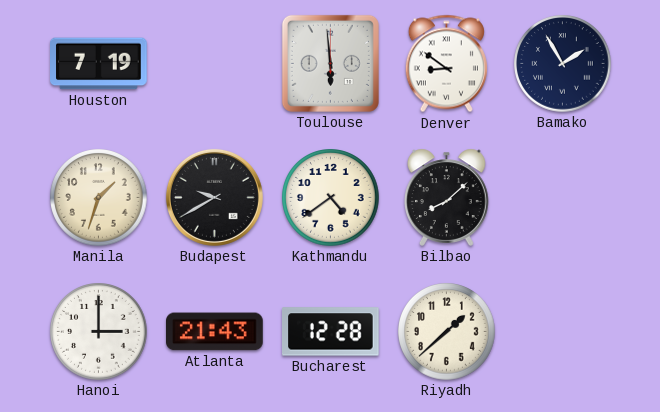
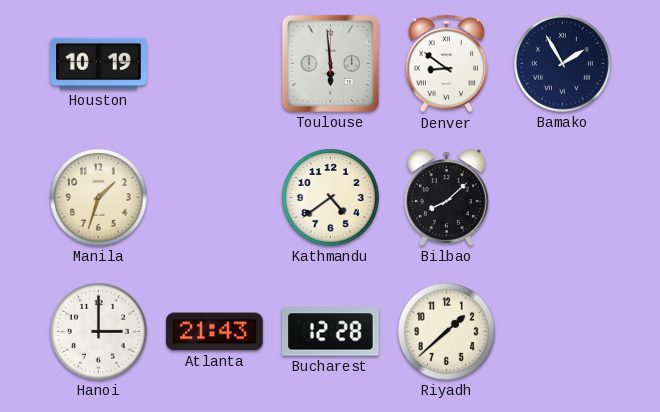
Houston: 7:19 -> 10:19
Budapest: 9:40 -> none
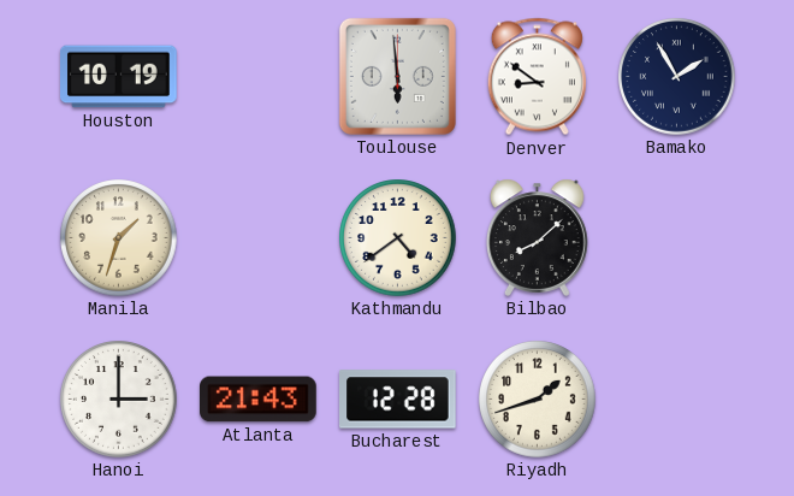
Riyadh: 1:38 -> 1:42
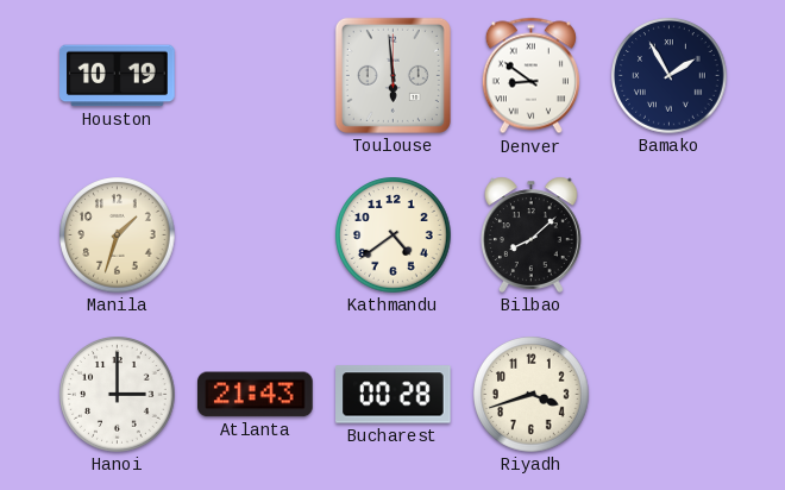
Bucharest: 12:28 -> 00:28
Riyadh: 1:42 -> 3:42
